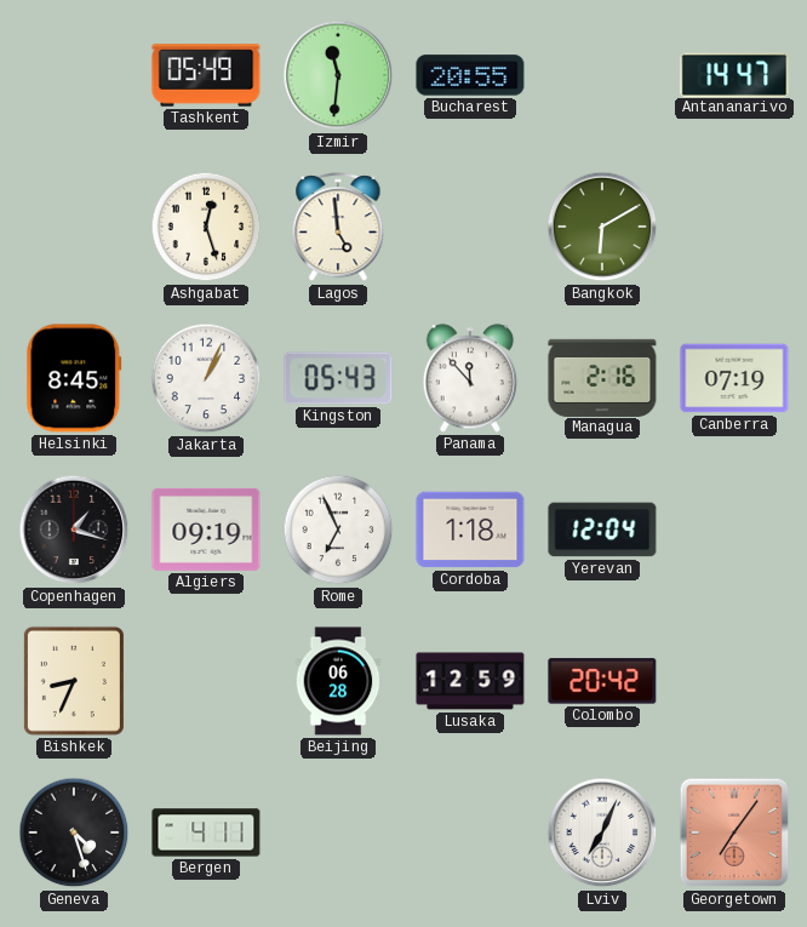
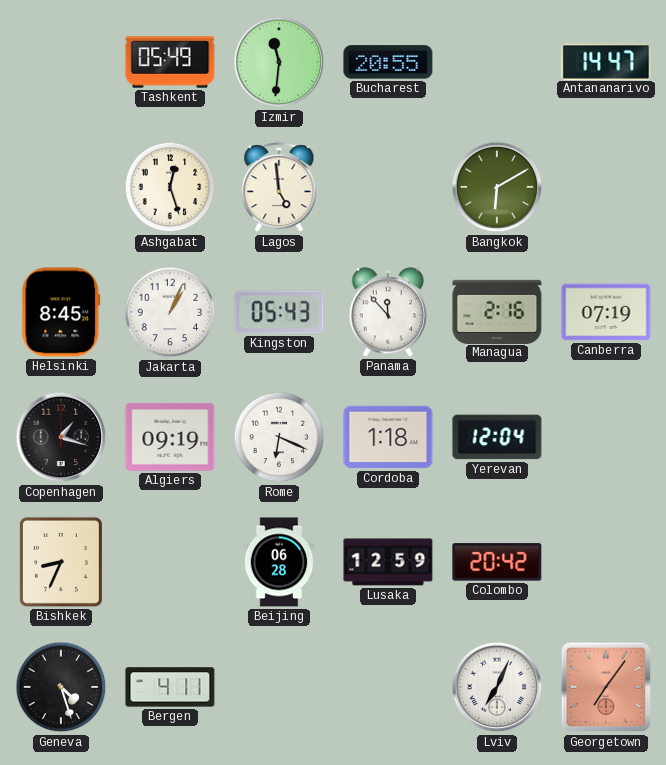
Rome: 6:56 -> 6:19
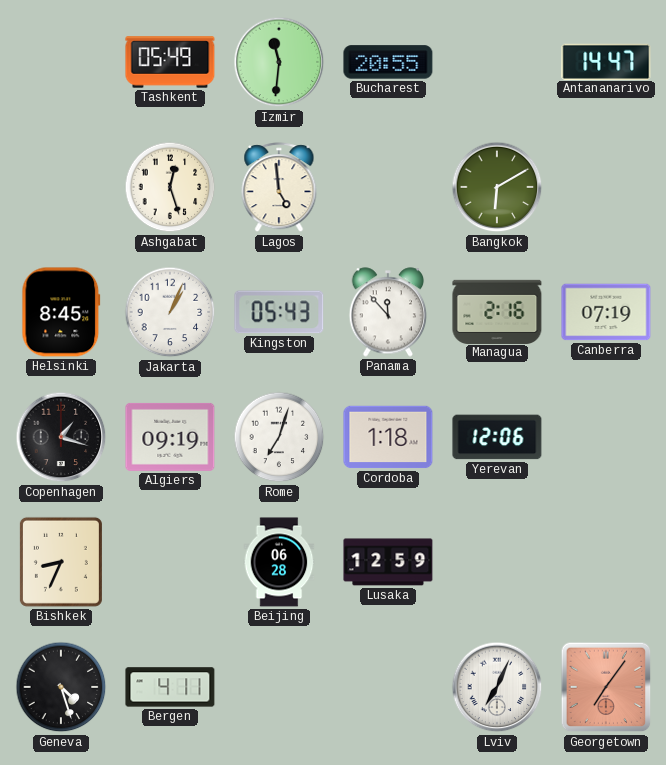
Rome: 6:19 -> 7:03
Yerevan: 12:04 -> 12:06
Colombo: 20:42 -> none
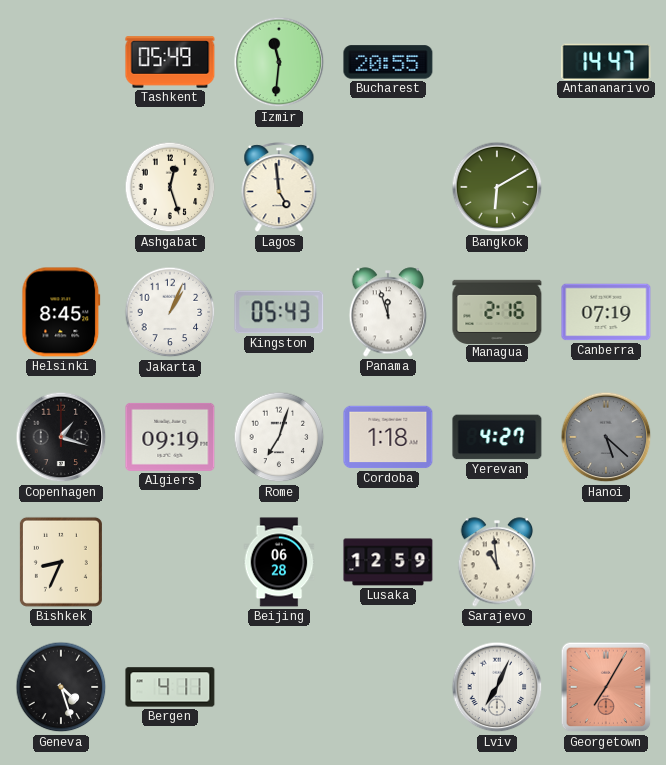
Panama: 11:53 -> 11:57
Yerevan: 12:06 -> 4:27
Hanoi: none -> 5:22
Sarajevo: none -> 10:59
Georgetown: 7:06 -> 7:05
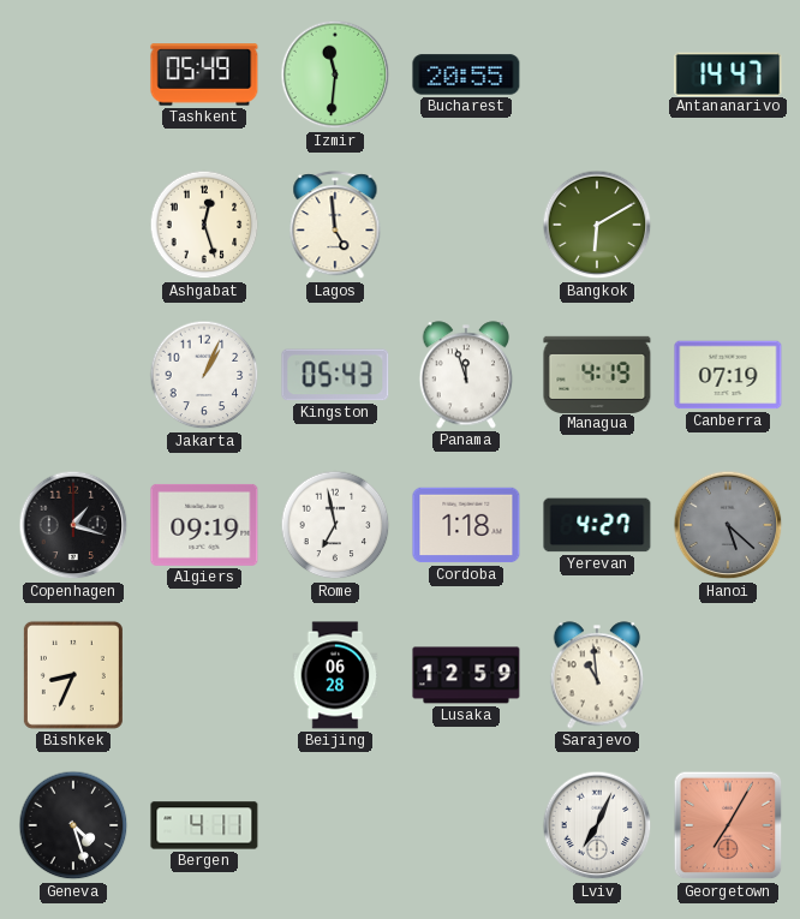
Helsinki: 8:45 -> none
Managua: 2:16 -> 4:19
Rome: 7:03 -> 6:58
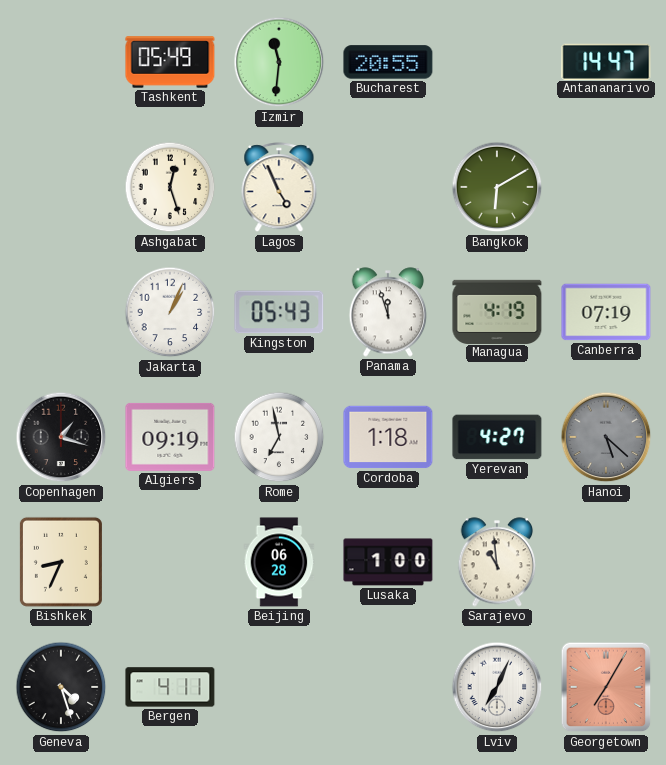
Lagos: 4:59 -> 4:56
Lusaka: 12:59 -> 1:00
